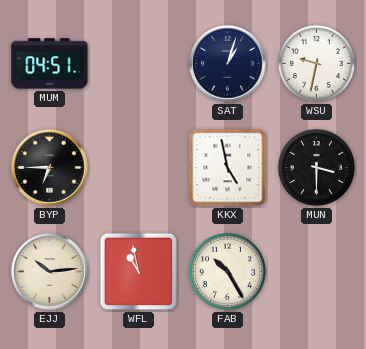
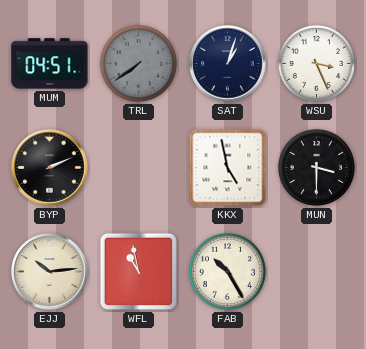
TRL: none -> 7:39
WSU: 9:32 -> 3:26
BYP: 6:45 -> 2:11
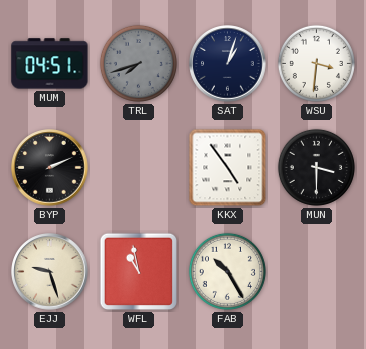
TRL: 7:39 -> 7:42
WSU: 3:26 -> 3:31
KKX: 4:58 -> 4:54
EJJ: 10:14 -> 9:27
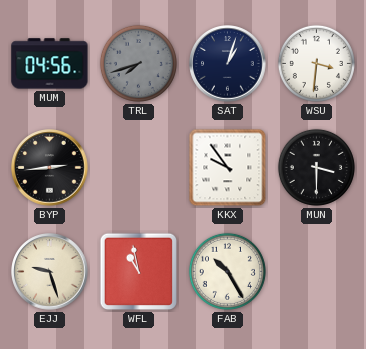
MUM: 04:51 -> 04:56
BYP: 2:11 -> 2:44
KKX: 4:54 -> 9:54
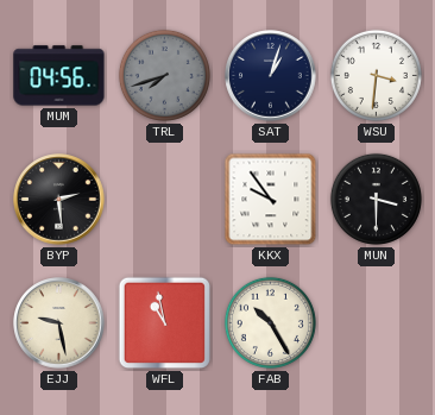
BYP: 2:44 -> 2:29
EJJ: 9:27 -> 9:28
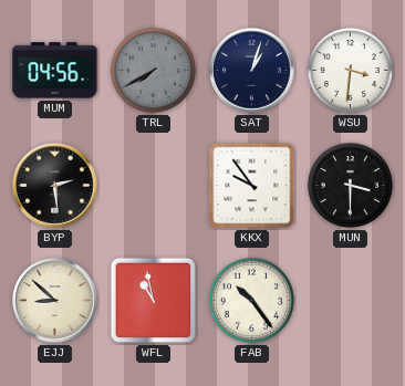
TRL: 7:42 -> 7:40
EJJ: 9:28 -> 8:52
FAB: 10:25 -> 10:24
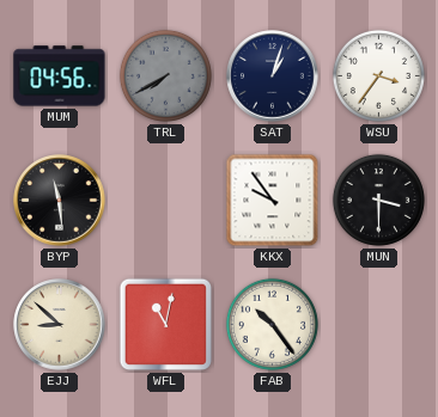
WSU: 3:31 -> 3:36
BYP: 2:29 -> 11:29
WFL: 10:58 -> 11:02
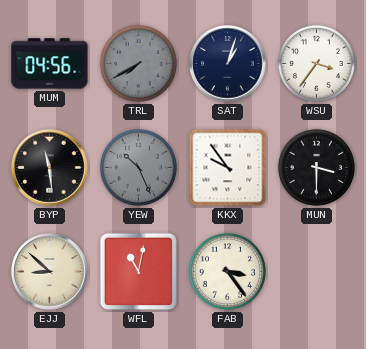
YEW: none -> 10:26
FAB: 10:24 -> 3:24
